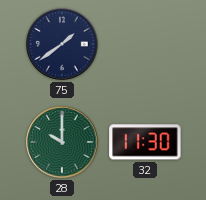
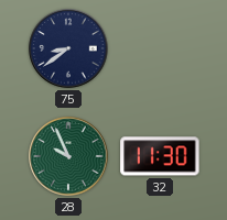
75: 1:39 -> 8:39
28: 10:00 -> 9:56
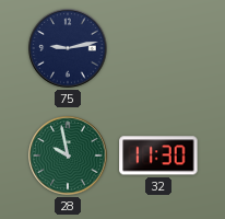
75: 8:39 -> 9:13
28: 9:56 -> 9:58
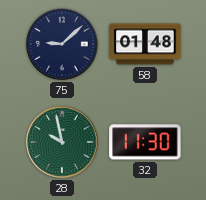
75: 9:13 -> 9:08
58: none -> 01:48
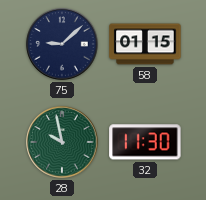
58: 01:48 -> 01:15
